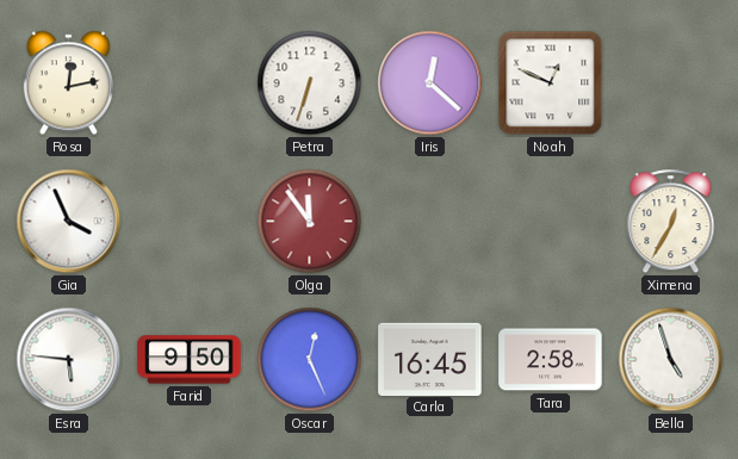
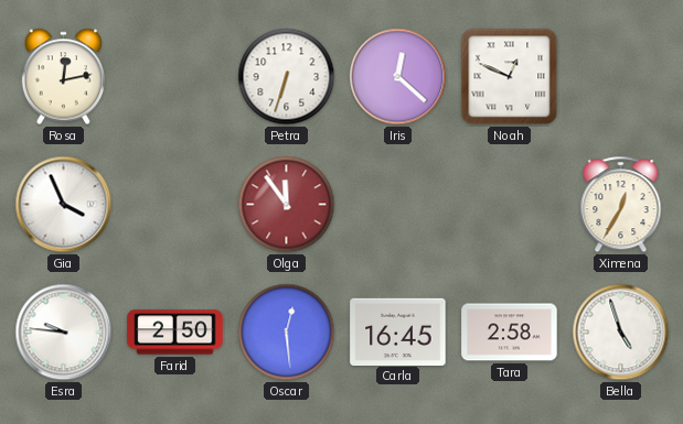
Esra: 5:46 -> 9:46
Farid: 9:50 -> 2:50
Oscar: 12:26 -> 12:29
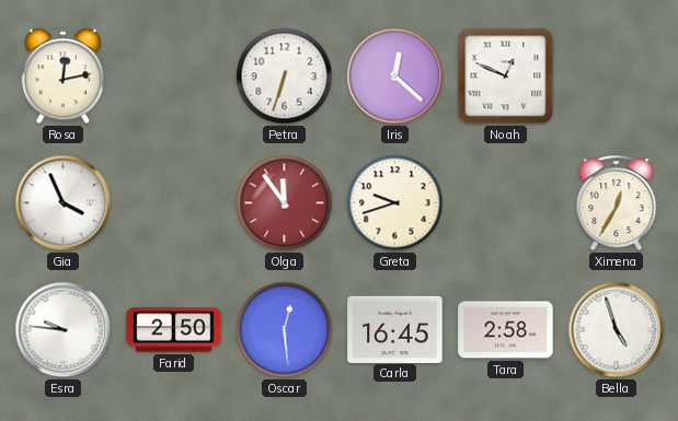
Greta: none -> 9:42
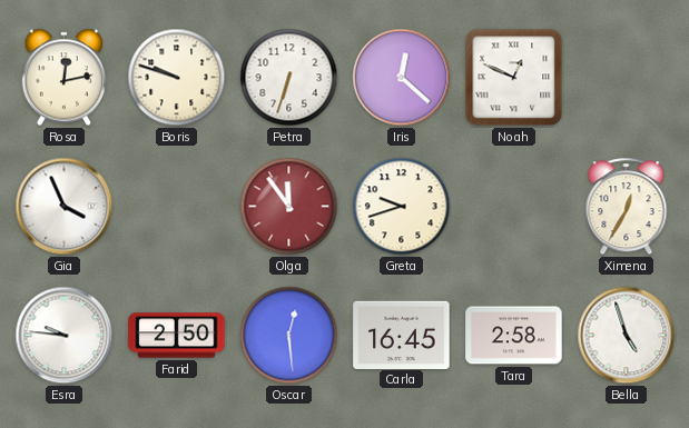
Boris: none -> 9:48
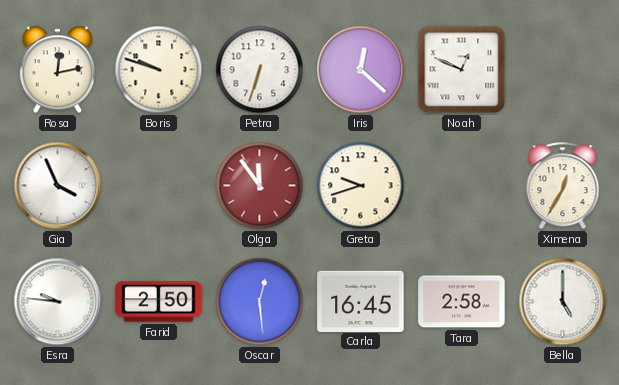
Bella: 4:57 -> 5:00
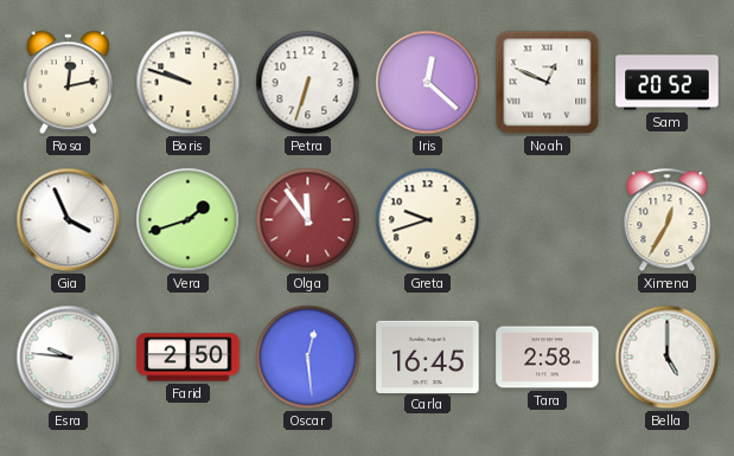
Sam: none -> 20:52
Vera: none -> 1:42
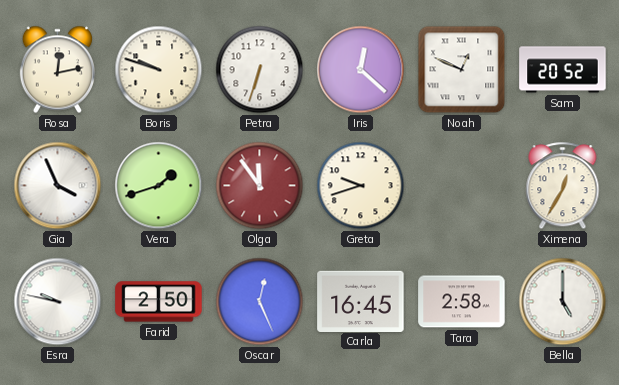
Esra: 9:46 -> 9:47
Oscar: 12:29 -> 12:26
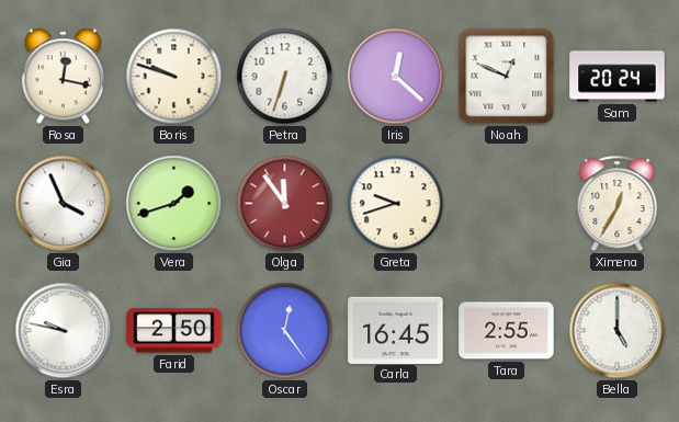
Rosa: 12:13 -> 12:17
Sam: 20:52 -> 20:24
Oscar: 12:26 -> 12:24
Tara: 2:58 -> 2:55
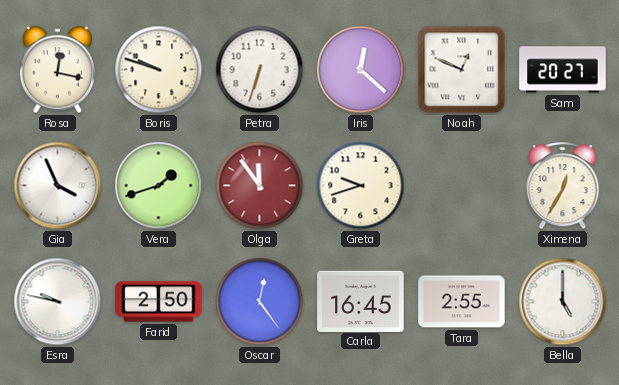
Sam: 20:24 -> 20:27
